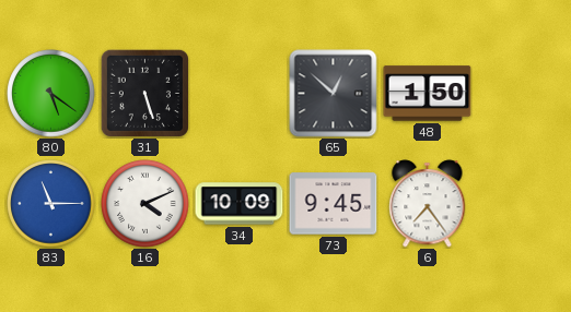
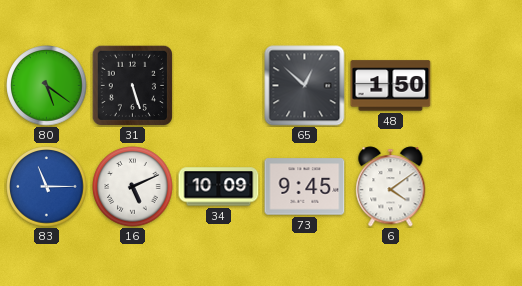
16: 4:11 -> 5:11
6: 7:24 -> 4:09
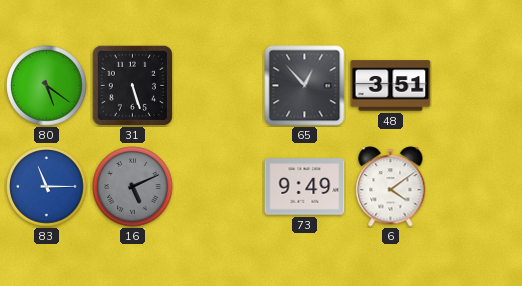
65: 12:52 -> 12:53
48: 1:50 -> 3:51
16 dial: white -> grey
34: 10:09 -> none
73: 9:45 -> 9:49
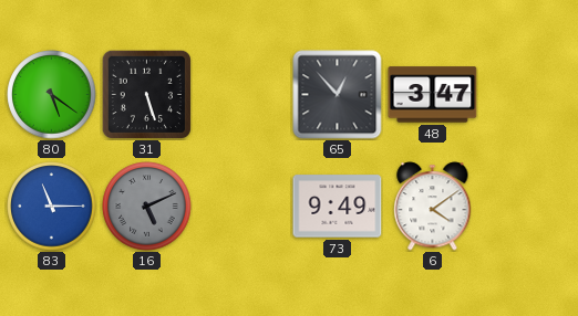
48: 3:51 -> 3:47
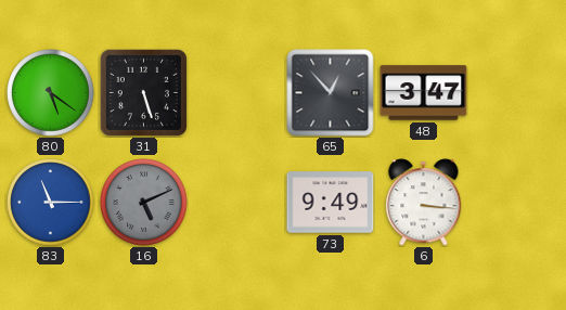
6: 4:09 -> 3:16
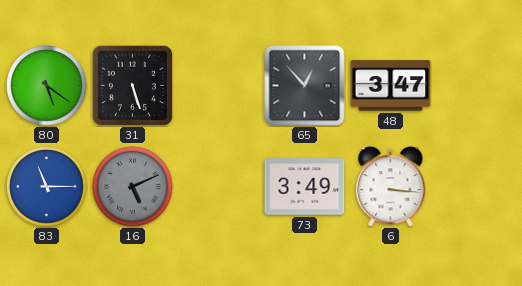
73: 9:49 -> 3:49
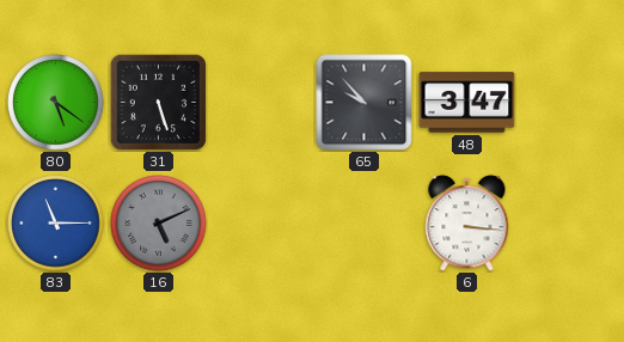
65: 12:53 -> 9:53
73: 3:49 -> none
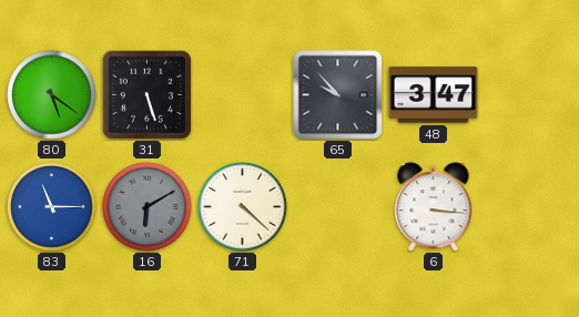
16: 5:11 -> 6:10
71: none -> 4:22
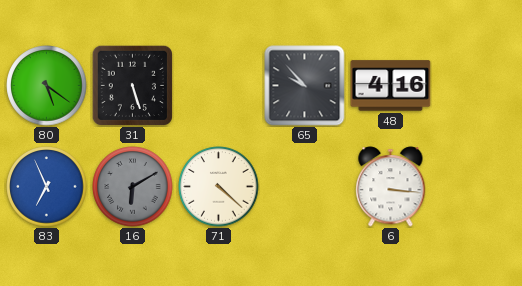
48: 3:47 -> 4:16
83: 11:15 -> 6:56
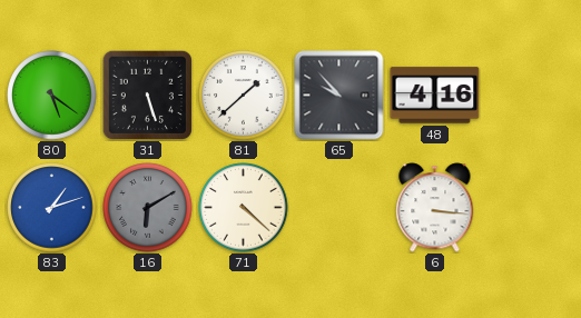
81: none -> 1:38
83: 6:56 -> 1:12
